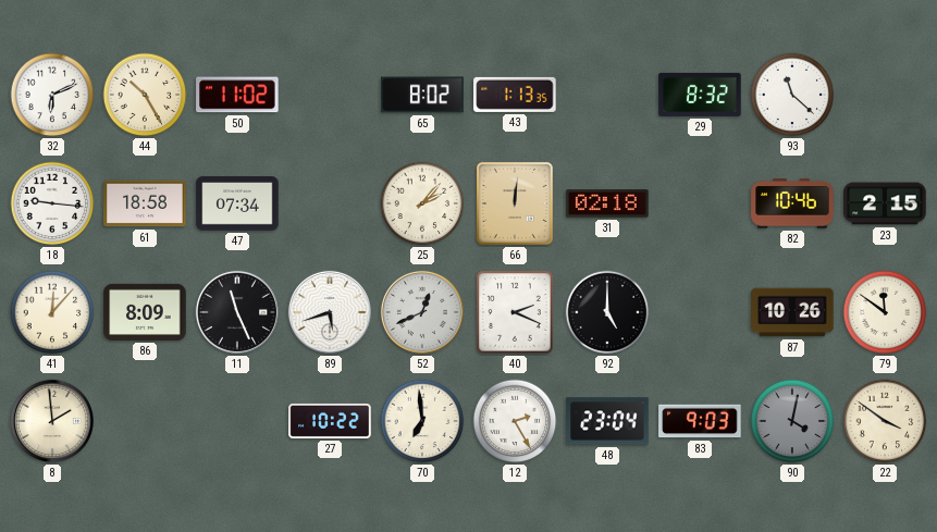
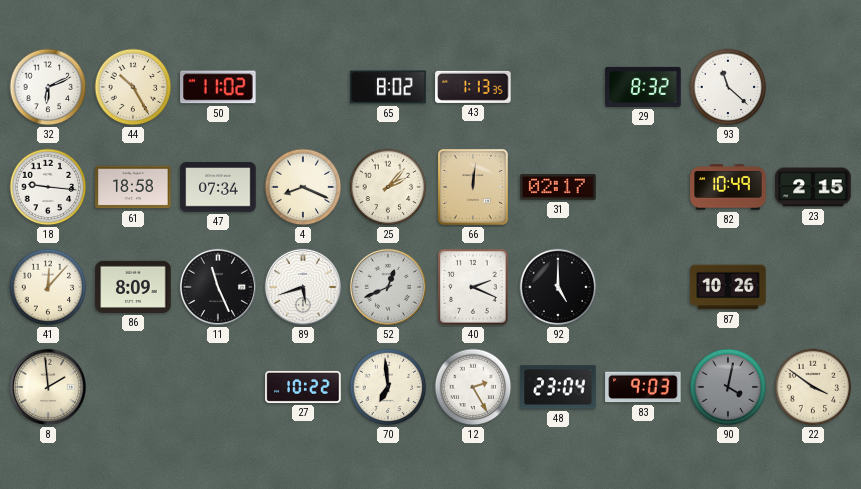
4: none -> 8:19
31: 02:18 -> 02:17
82: 10:46 -> 10:49
79: 11:51 -> none
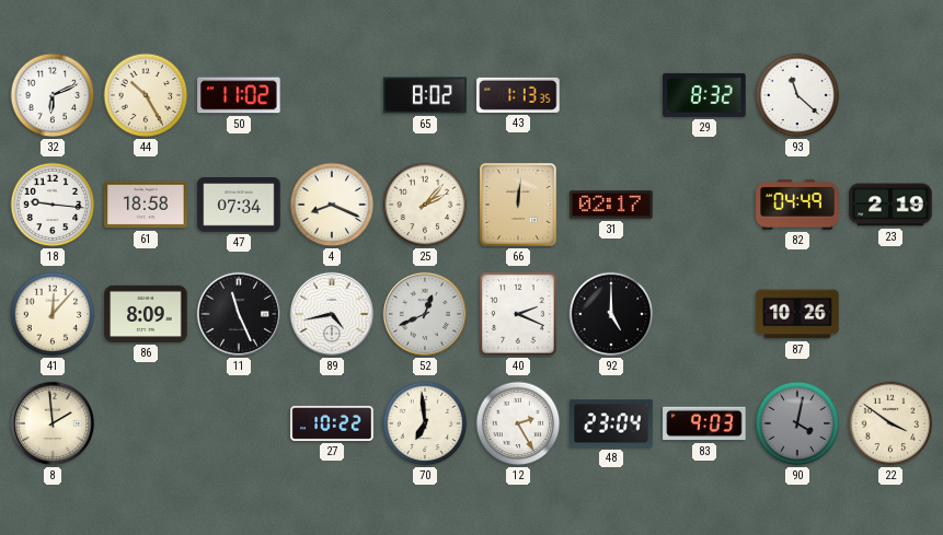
82: 10:49 -> 04:49
23: 2:15 -> 2:19
89: 5:42 -> 4:43
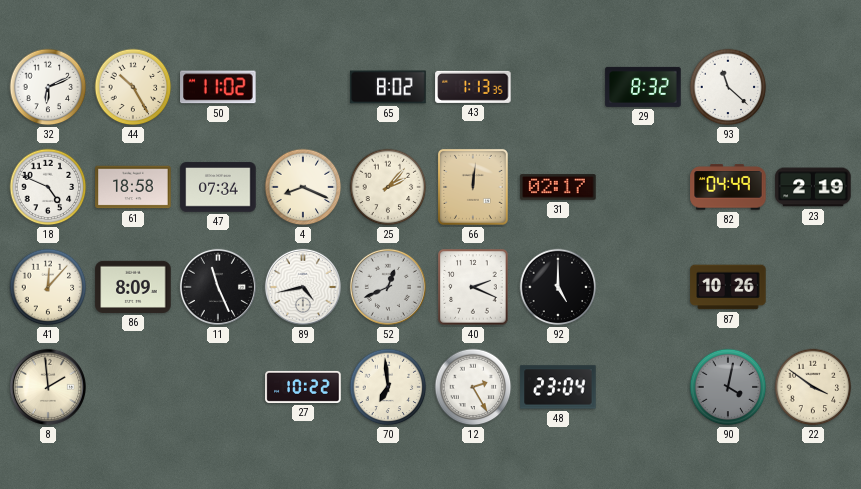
18: 9:16 -> 4:49
83: 9:03 -> none
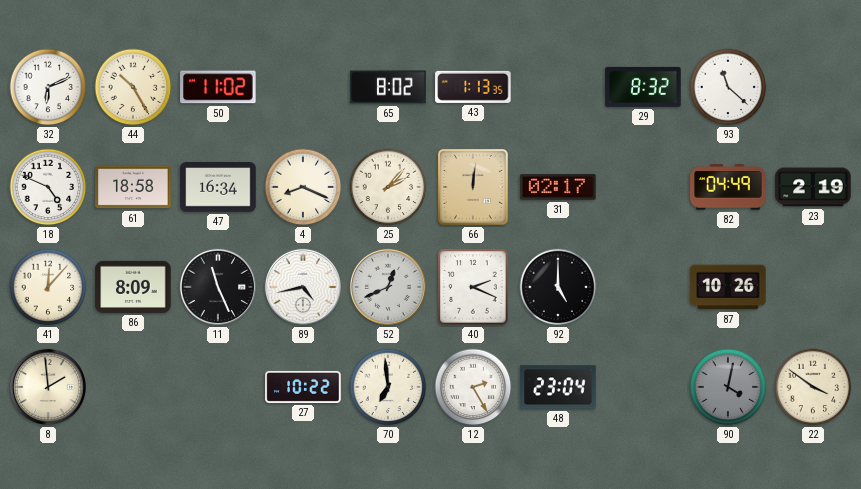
47: 07:34 -> 16:34
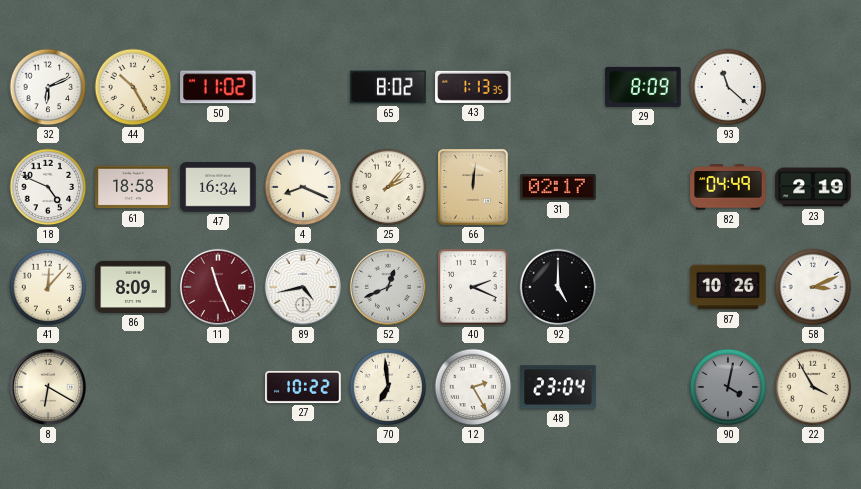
29: 8:32 -> 8:09
11 dial: black -> burgundy
58: none -> 3:11
8: 1:59 -> 6:20
22: 3:51 -> 3:55
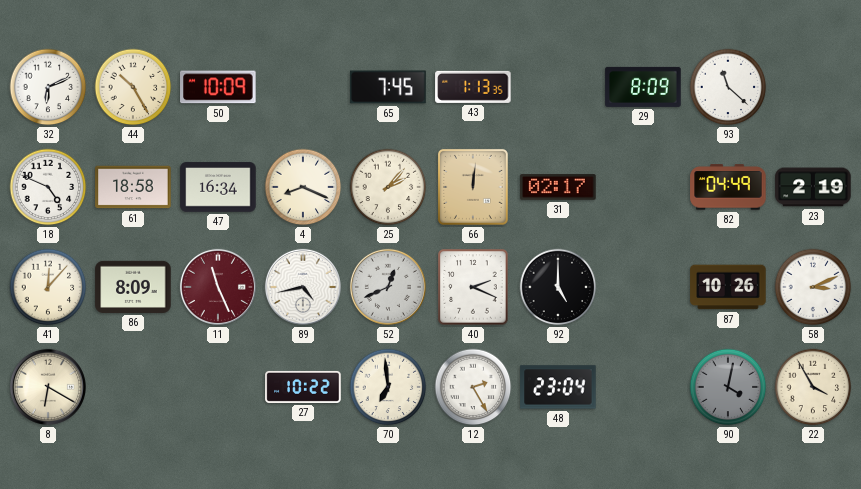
50: 11:02 -> 10:09
65: 8:02 -> 7:45
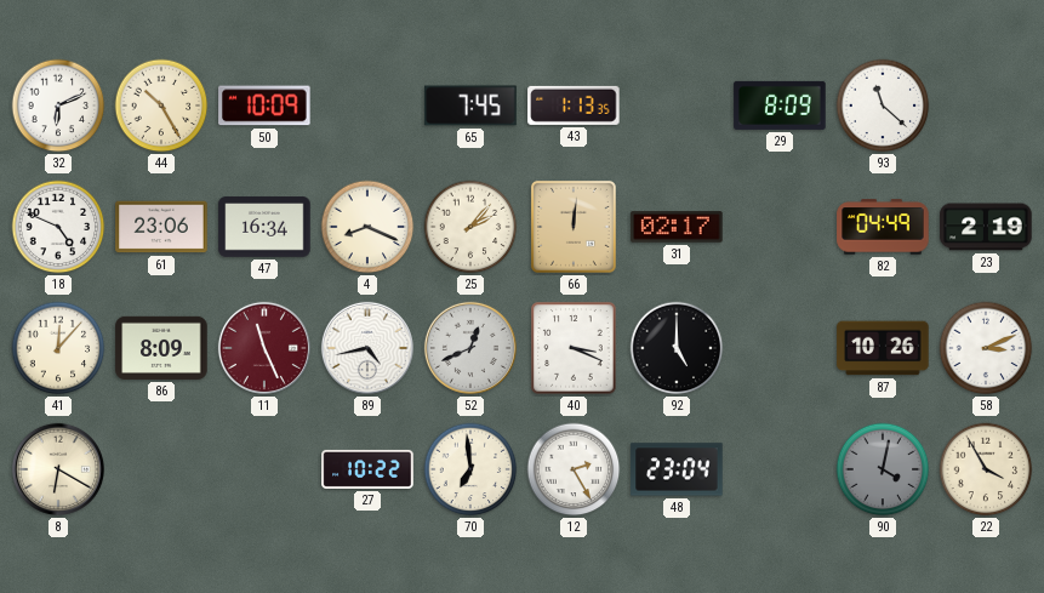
61: 18:58 -> 23:06
40: 2:19 -> 3:19
